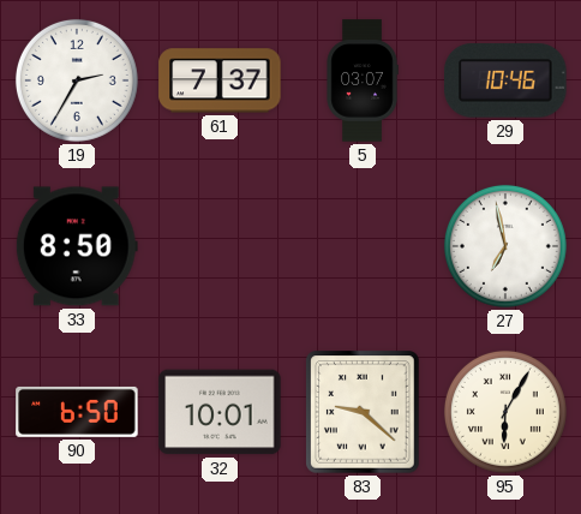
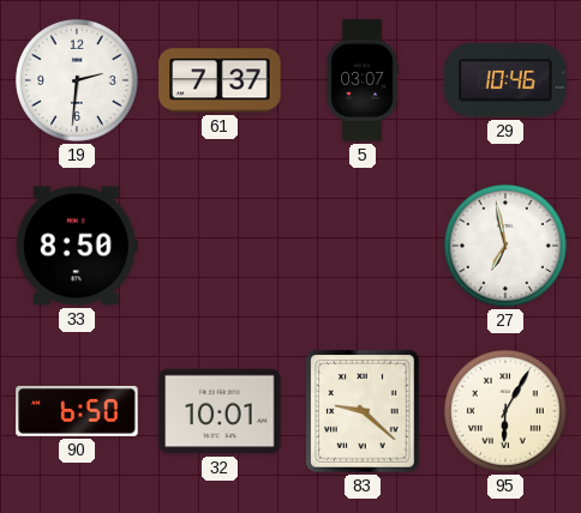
19: 2:35 -> 2:31
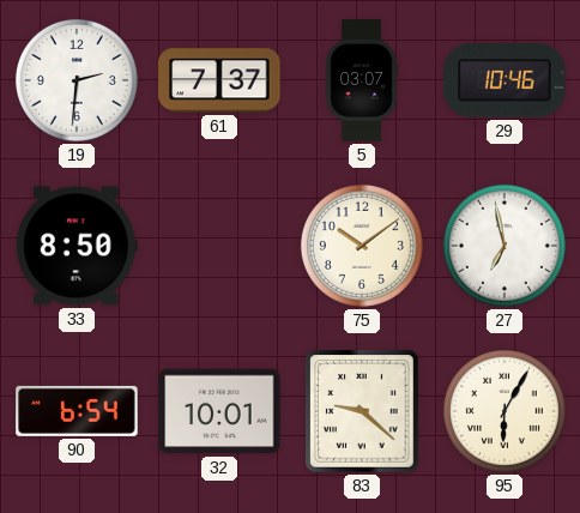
75: none -> 10:09
90: 6:50 -> 6:54
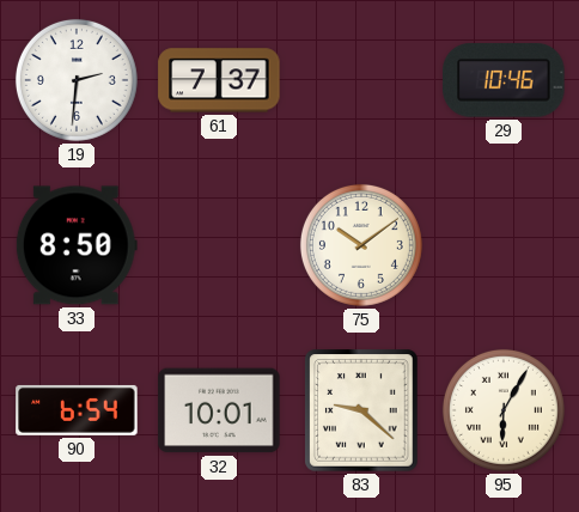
5: 03:07 -> none
27: 6:58 -> none
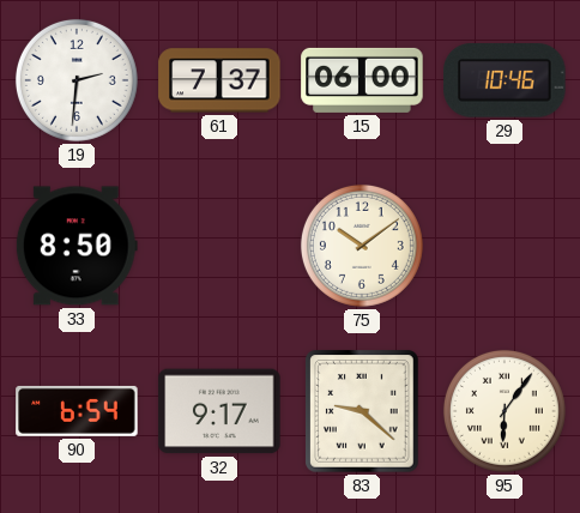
15: none -> 06:00
32: 10:01 -> 9:17
95: 6:05 -> 6:06
